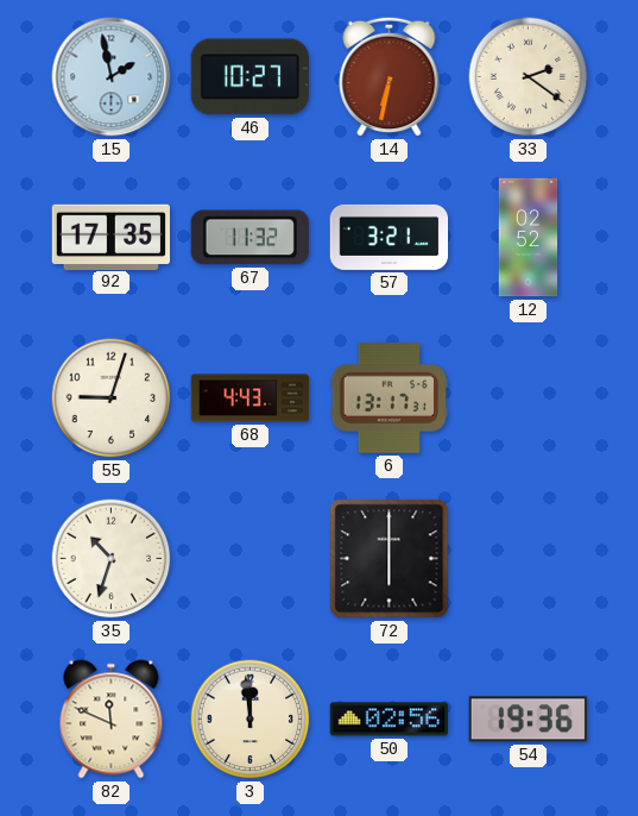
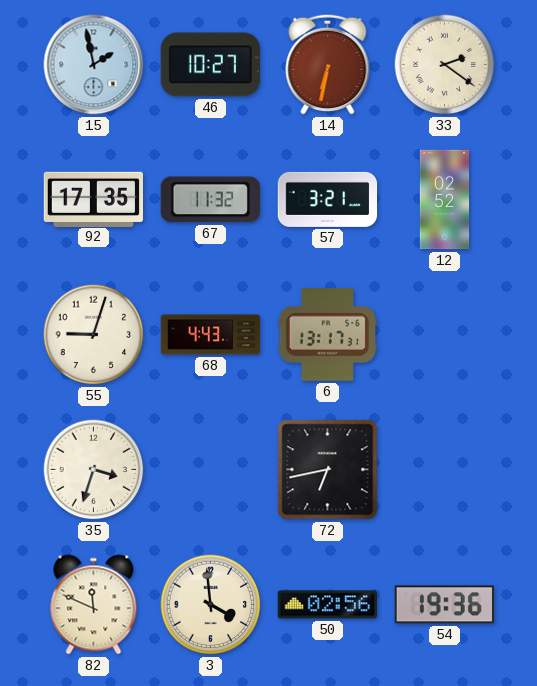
35: 10:33 -> 3:33
72: 6:00 -> 6:43
3: 11:59 -> 3:59
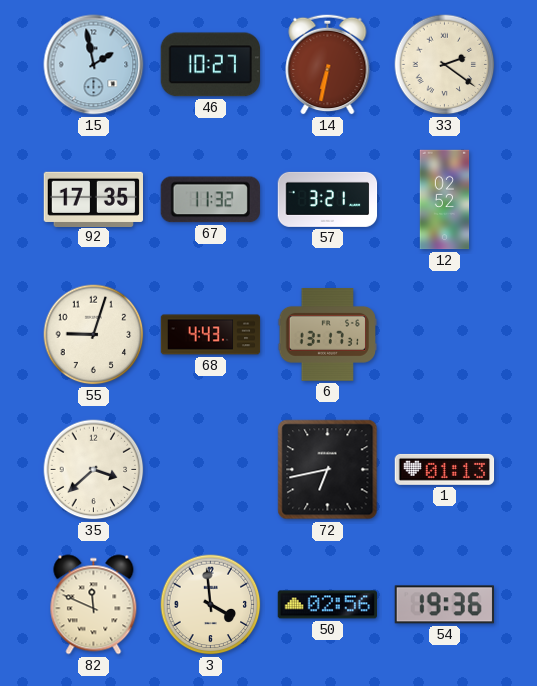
35: 3:33 -> 3:38
1: none -> 01:13
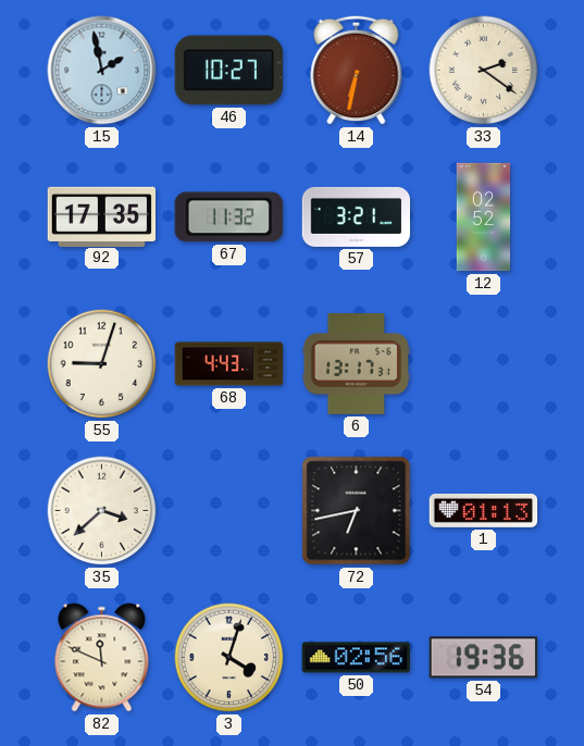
3: 3:59 -> 4:03
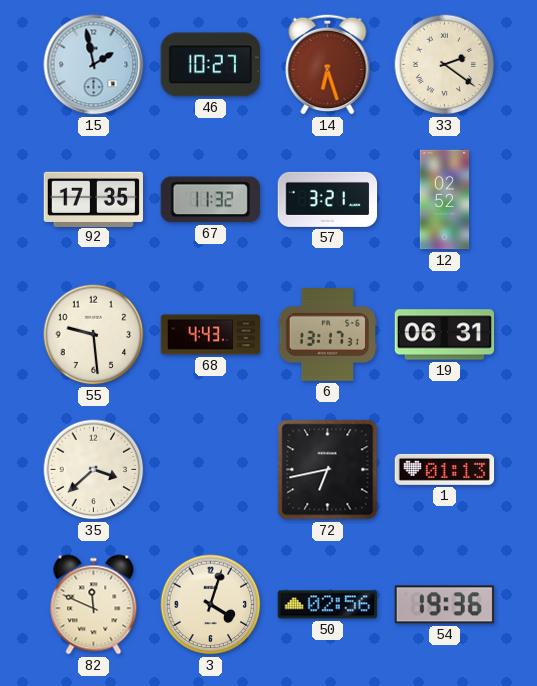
14: 6:32 -> 6:27
55: 9:03 -> 9:29
19: none -> 06:31
